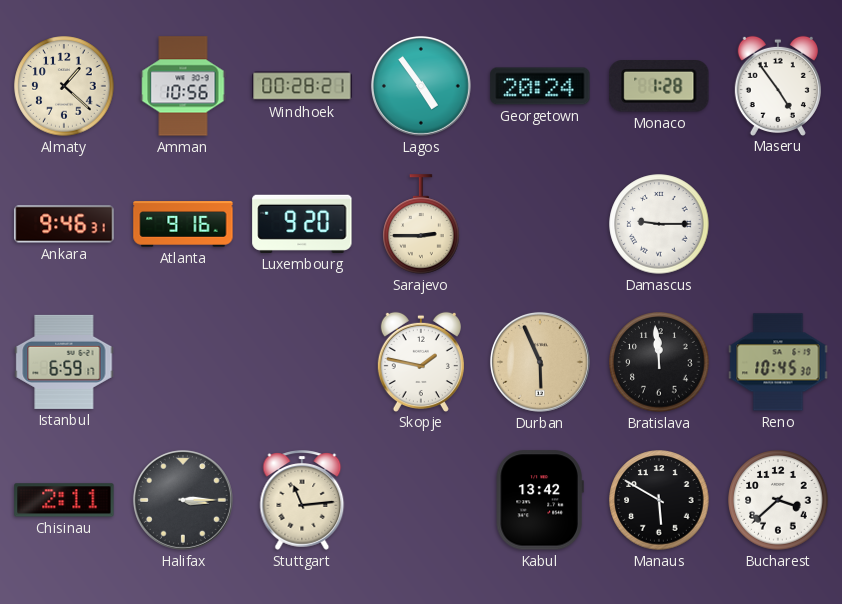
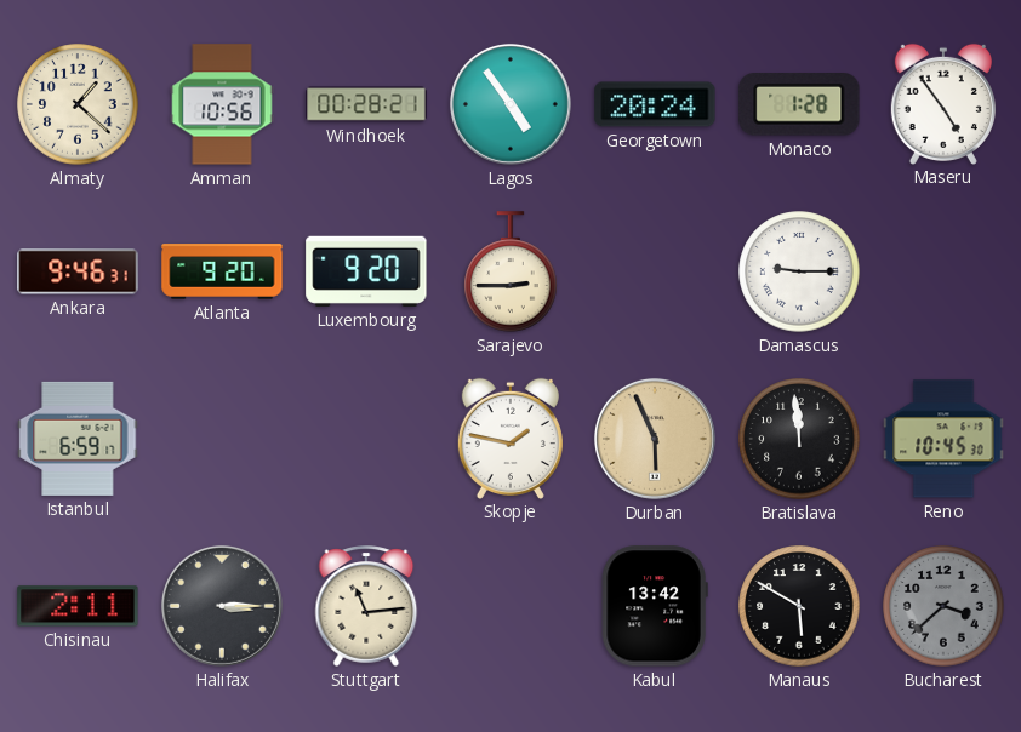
Atlanta: 9:16 -> 9:20
Bucharest dial: white -> grey
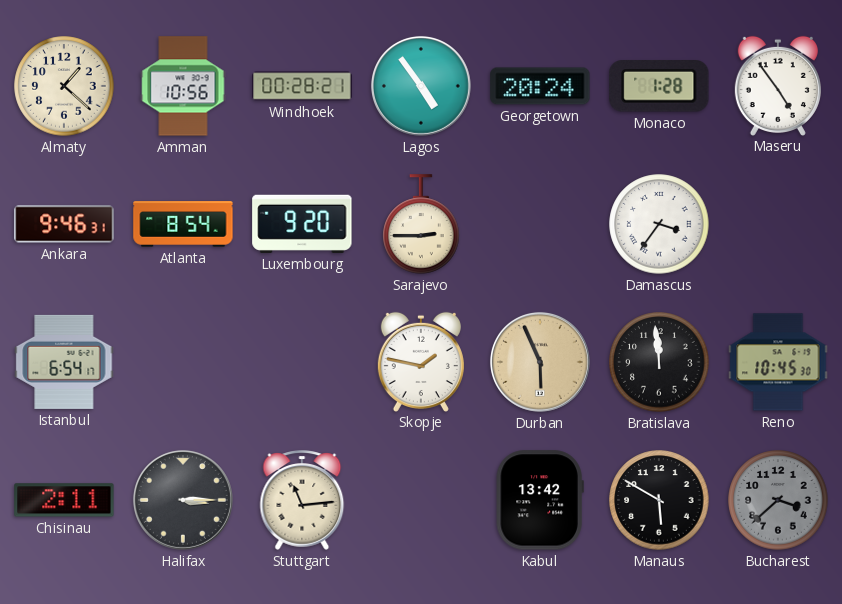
Atlanta: 9:20 -> 8:54
Damascus: 9:15 -> 3:36
Istanbul: 6:59 -> 6:54
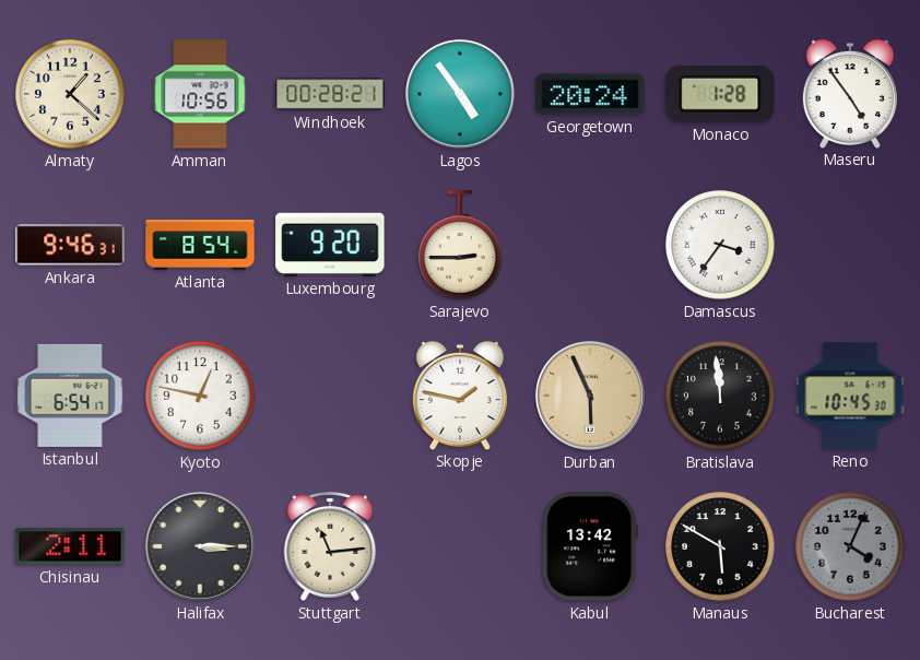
Kyoto: none -> 12:47
Bucharest: 3:38 -> 4:04
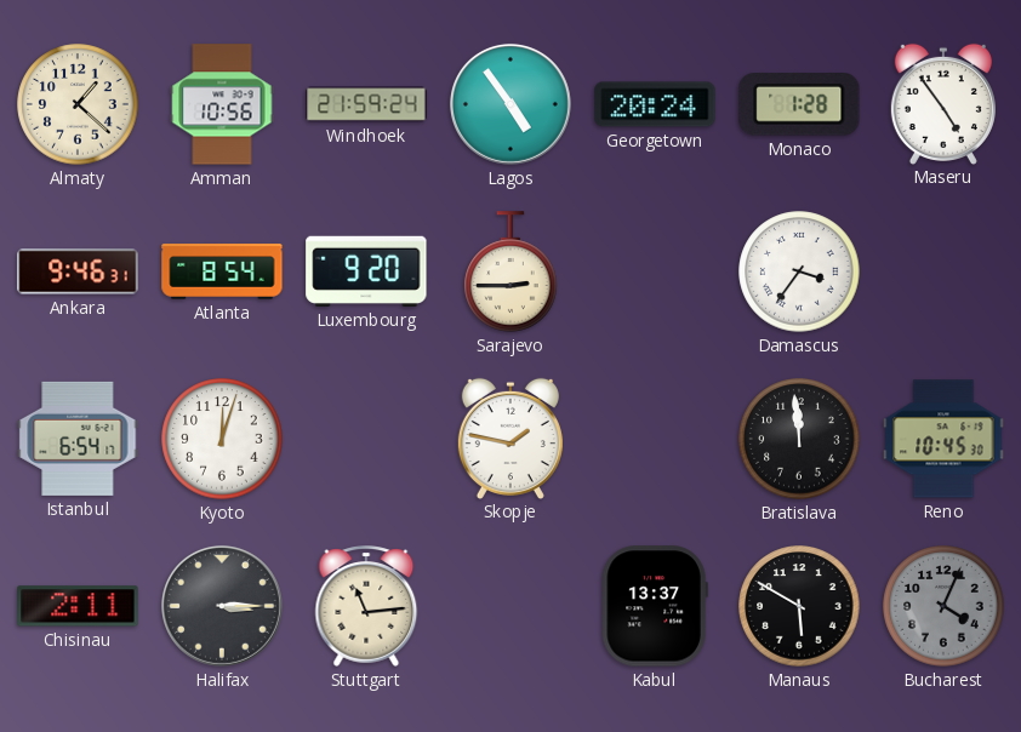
Windhoek: 00:28 -> 21:59
Kyoto: 12:47 -> 12:03
Durban: 5:56 -> none
Kabul: 13:42 -> 13:37
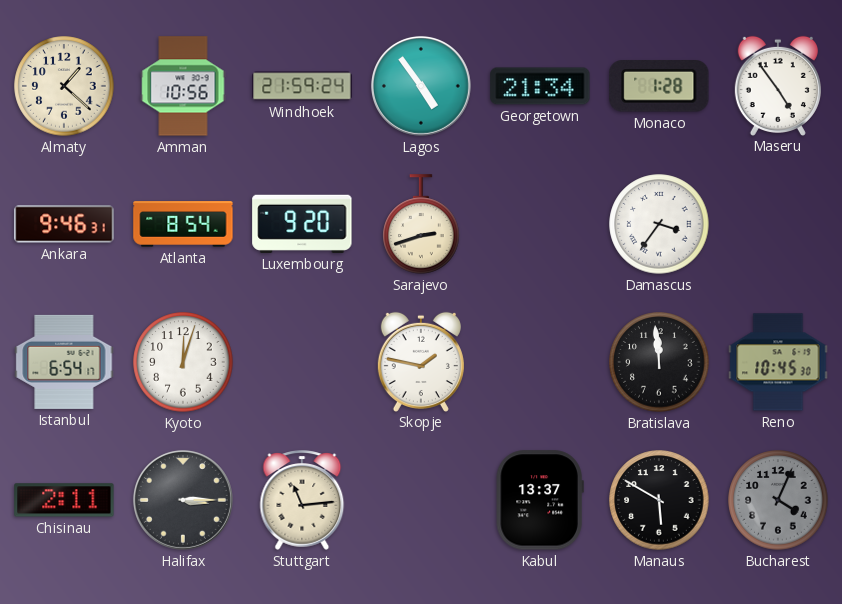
Georgetown: 20:24 -> 21:34
Sarajevo: 2:45 -> 2:42
